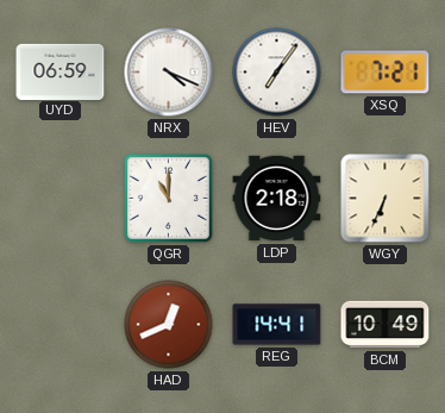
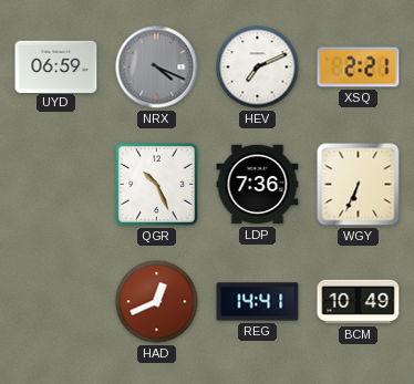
NRX dial: white -> grey
HEV: 7:06 -> 7:11
XSQ: 7:21 -> 2:21
QGR: 11:00 -> 10:26
LDP: 2:18 -> 7:36
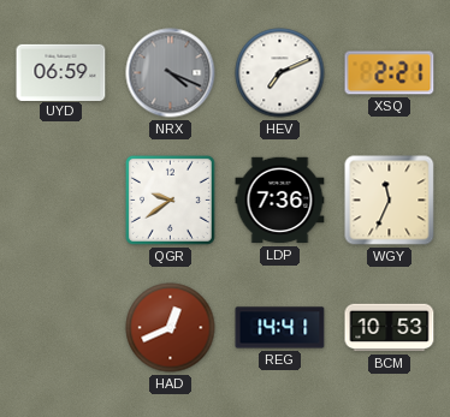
QGR: 10:26 -> 9:39
WGY: 6:34 -> 11:34
BCM: 10:49 -> 10:53
